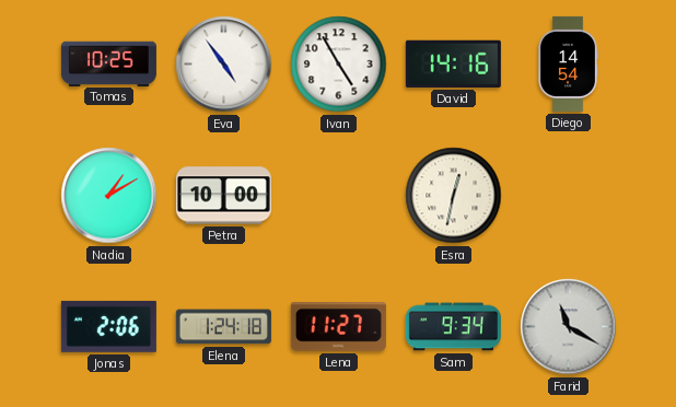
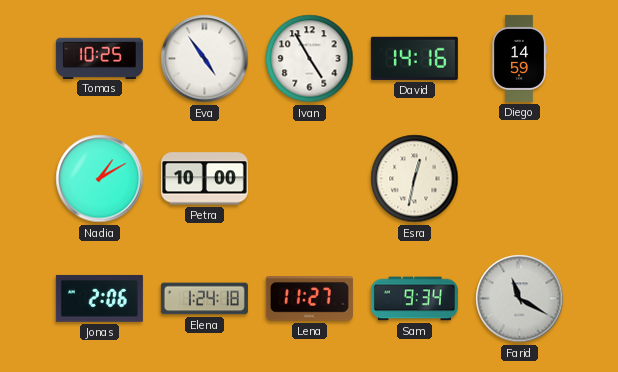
Diego: 14:54 -> 14:59
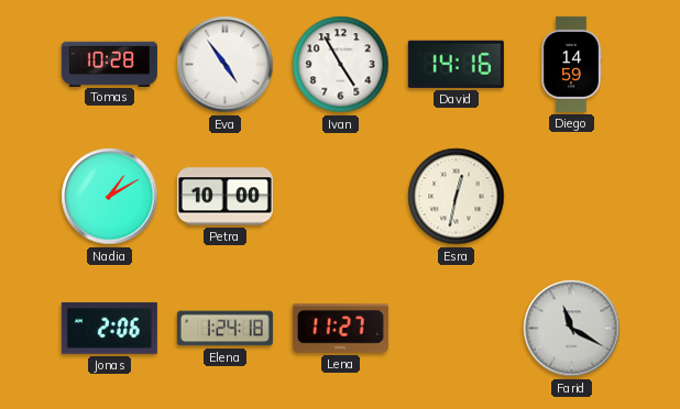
Tomas: 10:25 -> 10:28
Sam: 9:34 -> none
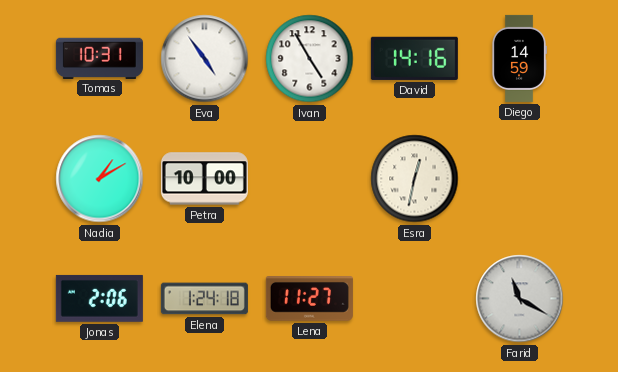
Tomas: 10:28 -> 10:31
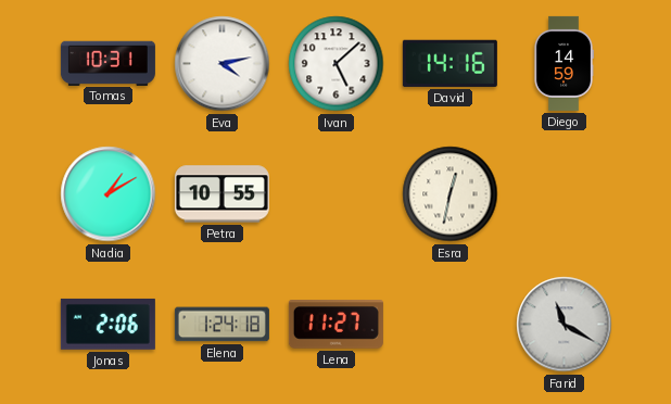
Eva: 4:54 -> 4:13
Ivan: 4:55 -> 5:08
Petra: 10:00 -> 10:55
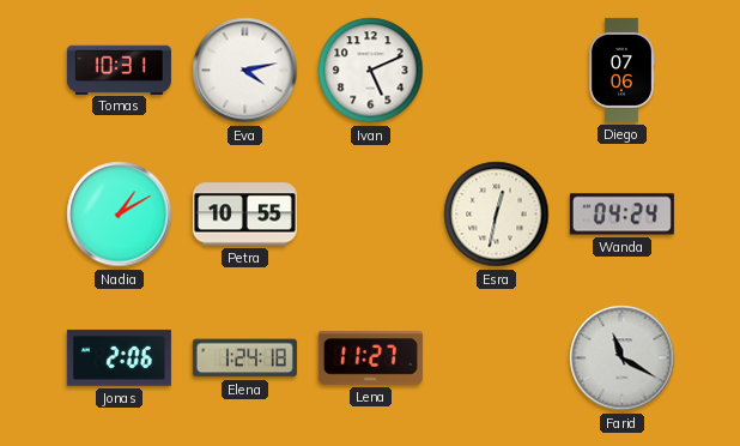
Ivan: 5:08 -> 5:11
David: 14:16 -> none
Diego: 14:59 -> 07:06
Wanda: none -> 04:24
